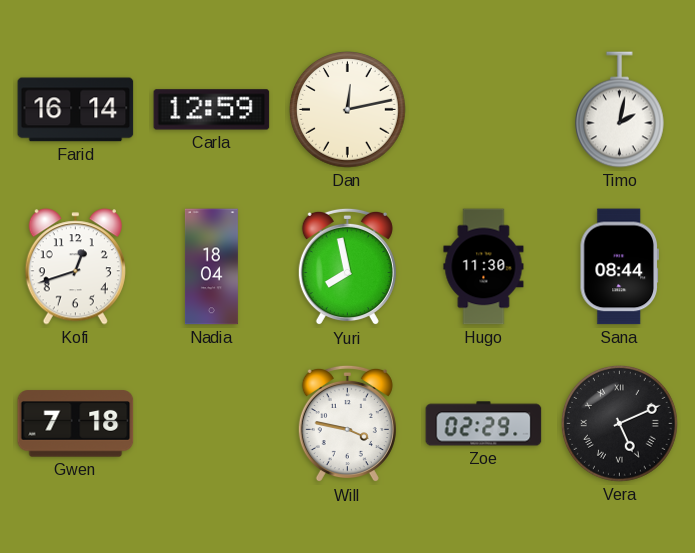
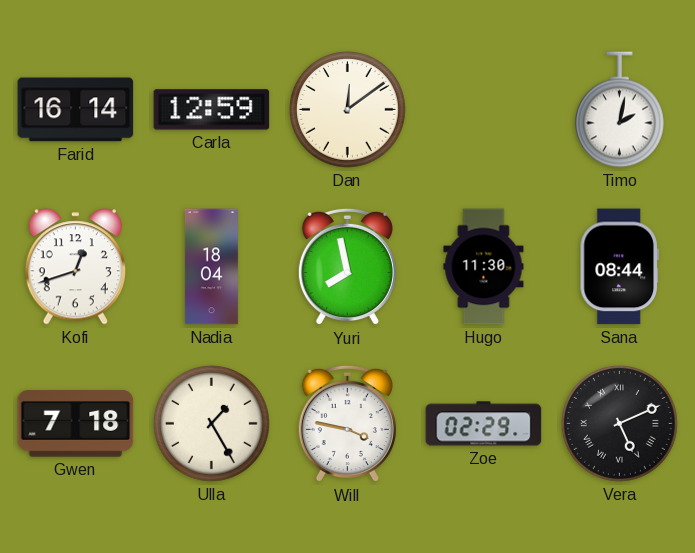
Dan: 12:13 -> 12:09
Ulla: none -> 1:25
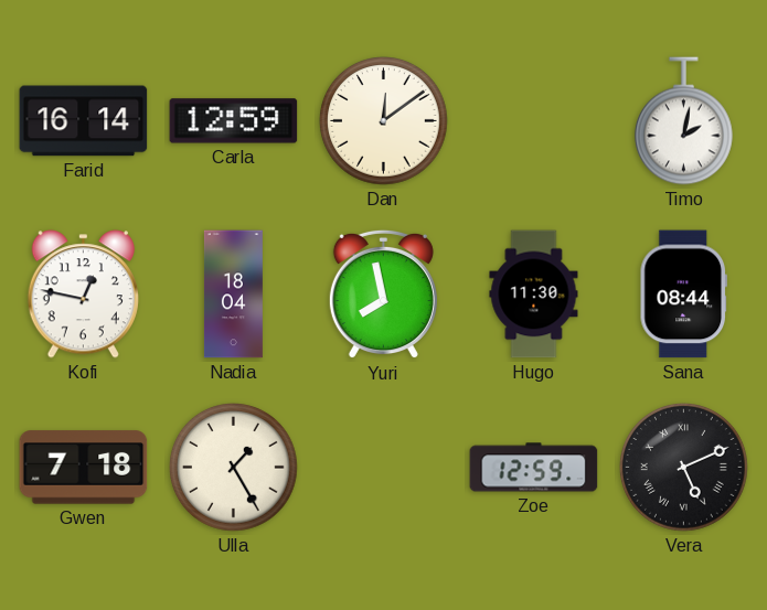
Kofi: 12:42 -> 12:47
Will: 3:47 -> none
Zoe: 02:29 -> 12:59
